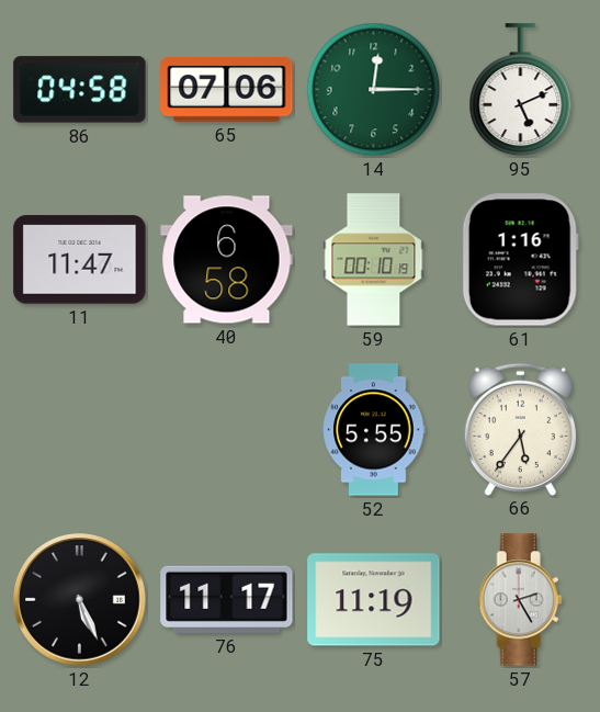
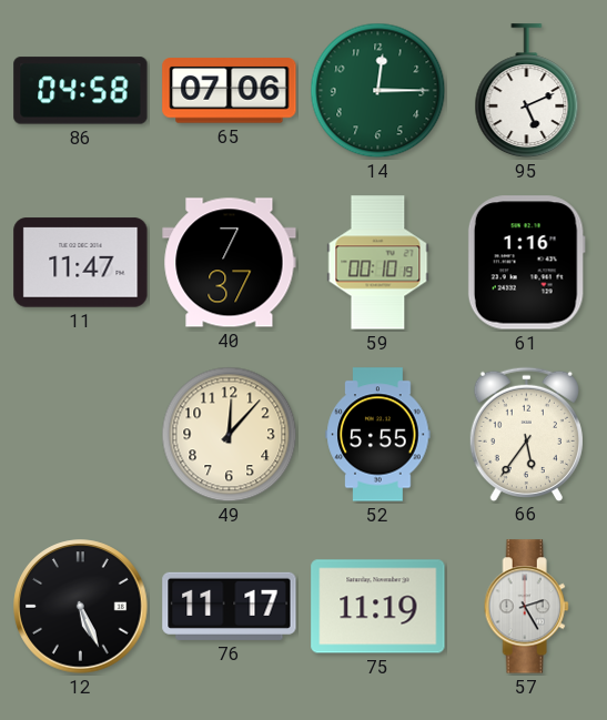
40: 6:58 -> 7:37
49: none -> 12:07
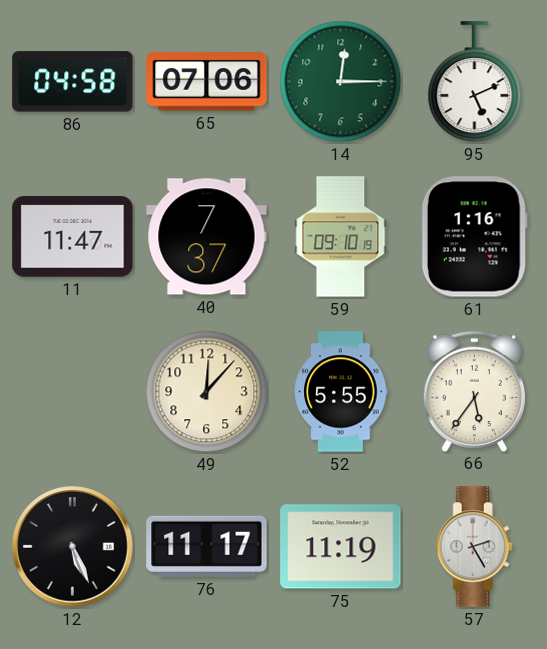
59: 00:10 -> 09:10
